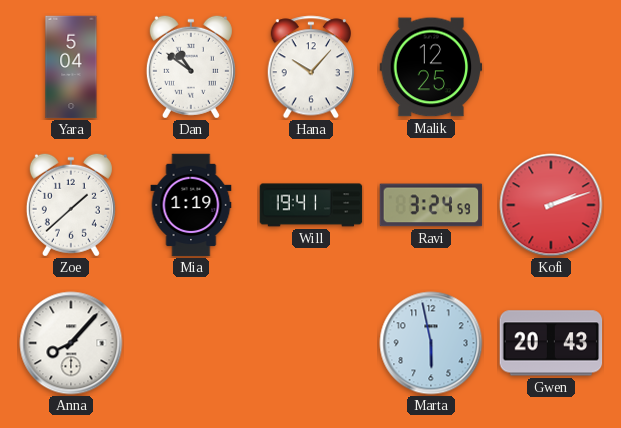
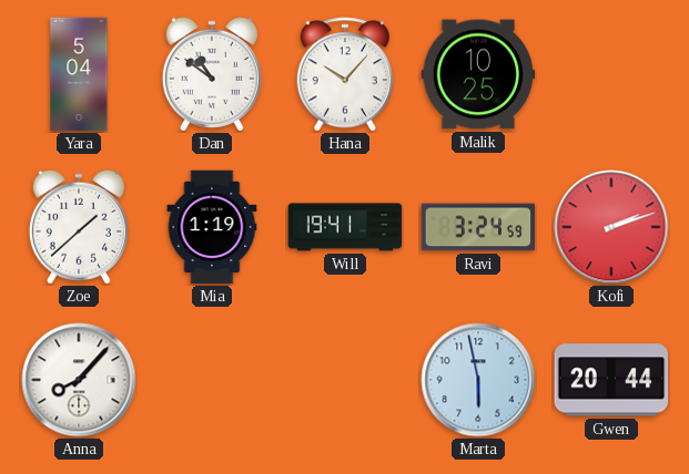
Malik: 12:25 -> 10:25
Gwen: 20:43 -> 20:44
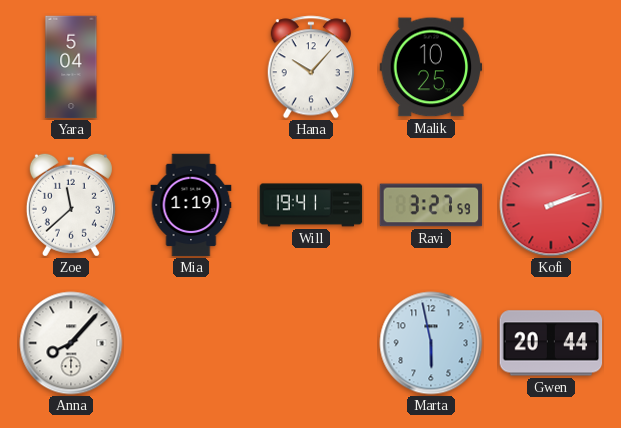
Dan: 10:51 -> none
Zoe: 1:38 -> 11:38
Ravi: 3:24 -> 3:27
